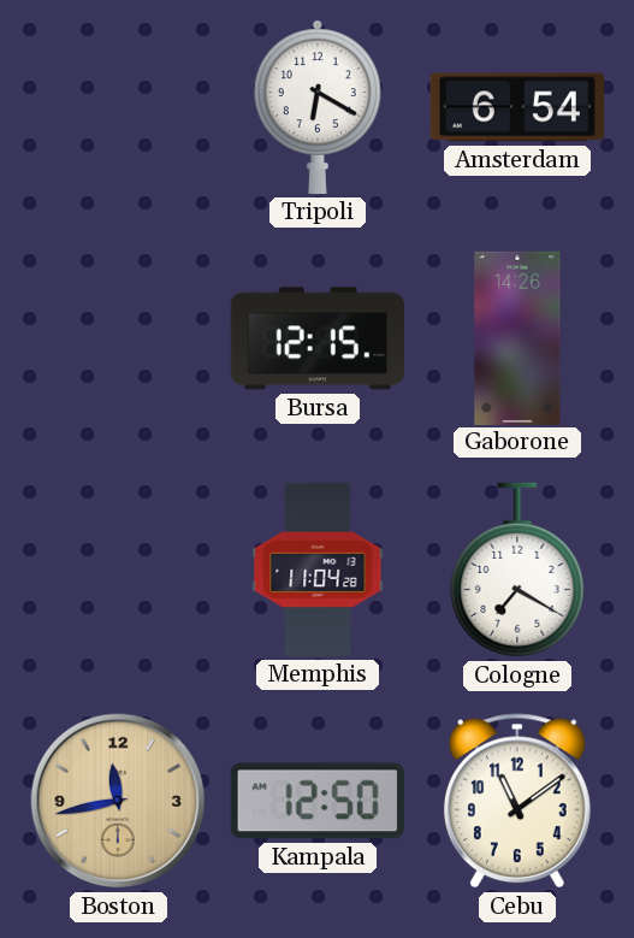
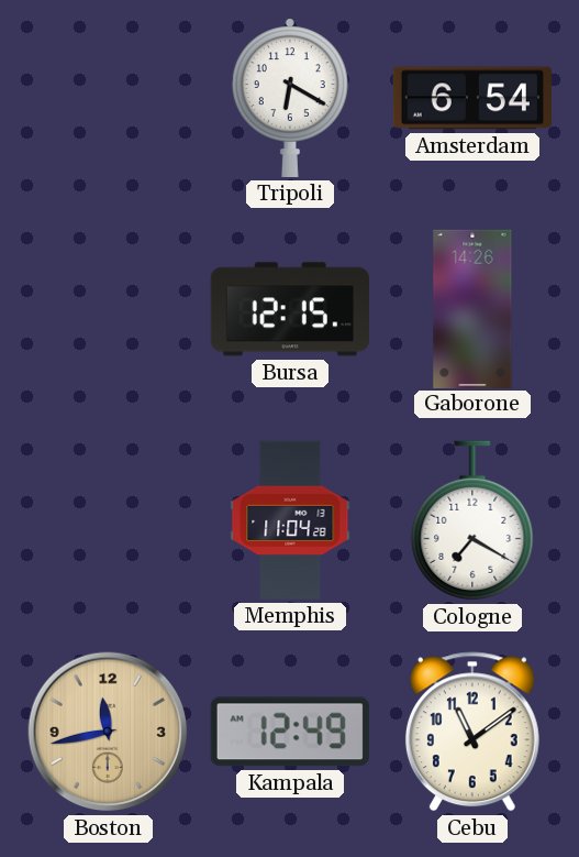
Kampala: 12:50 -> 12:49
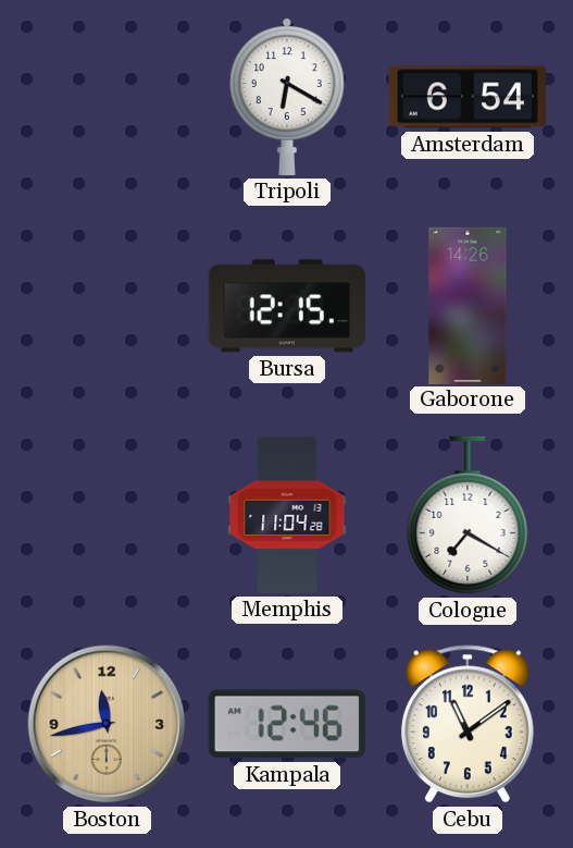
Kampala: 12:49 -> 12:46
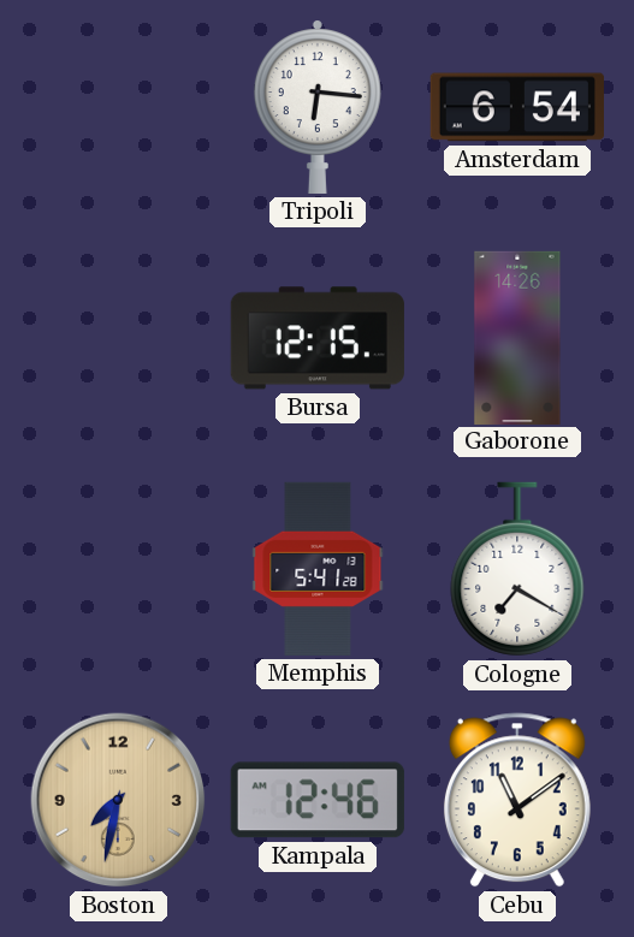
Tripoli: 6:20 -> 6:16
Memphis: 11:04 -> 5:41
Boston: 11:43 -> 7:32
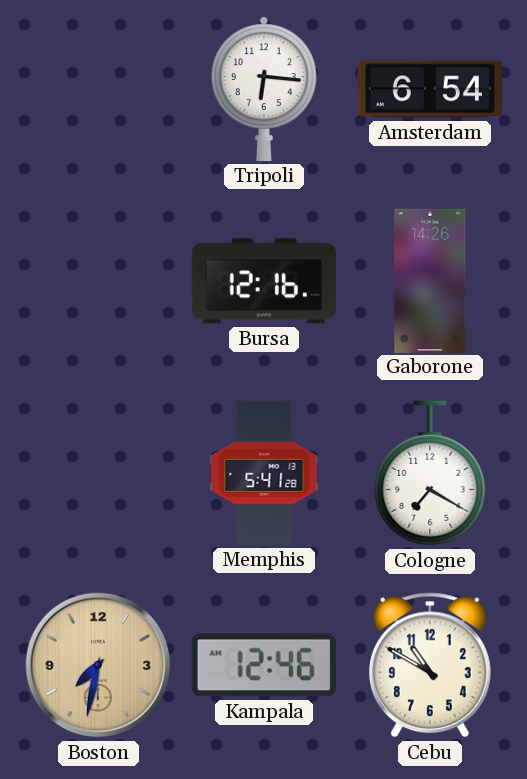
Bursa: 12:15 -> 12:16
Cebu: 11:09 -> 10:50
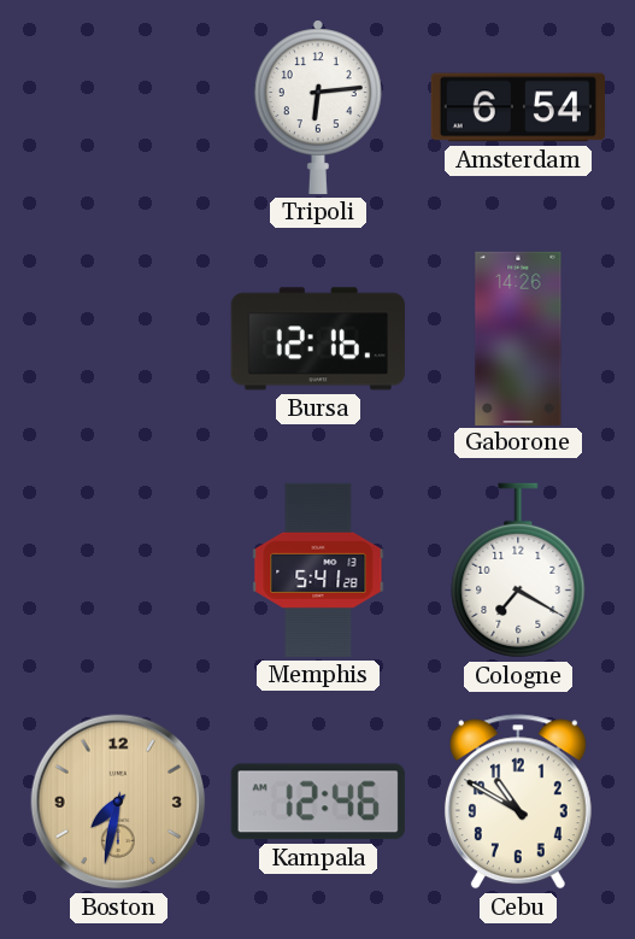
Tripoli: 6:16 -> 6:14
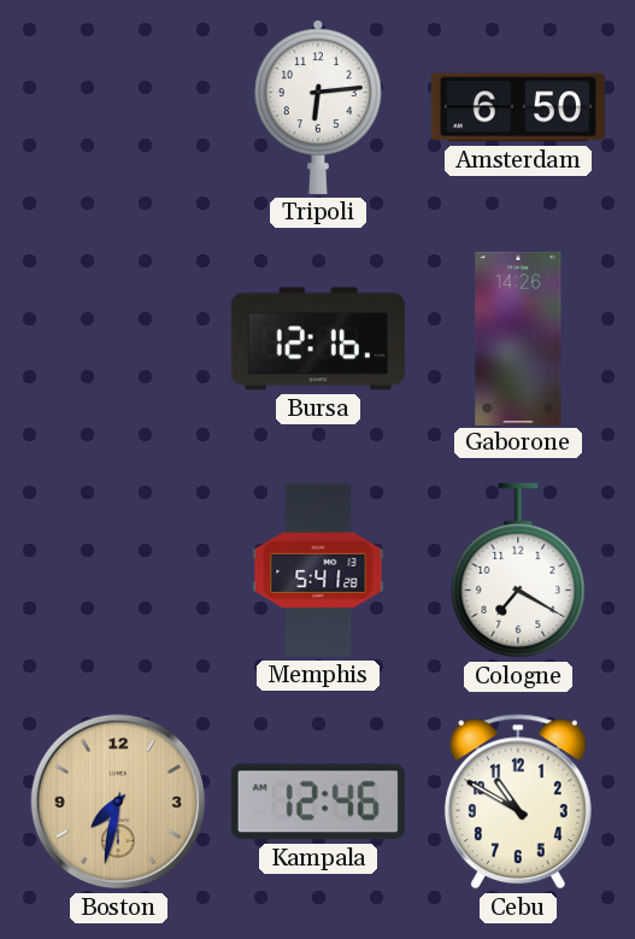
Amsterdam: 6:54 -> 6:50
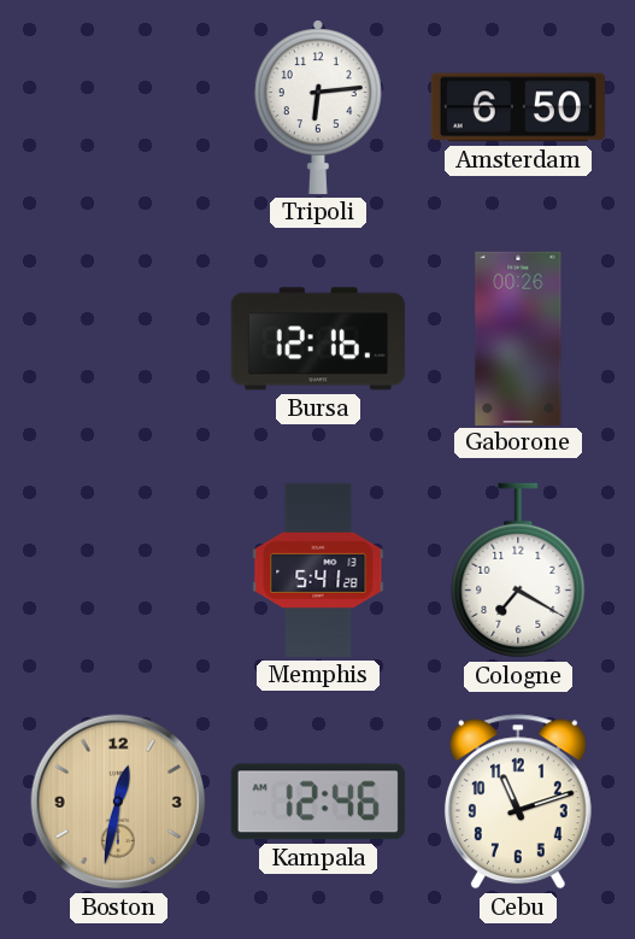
Gaborone: 14:26 -> 00:26
Boston: 7:32 -> 12:32
Cebu: 10:50 -> 11:12
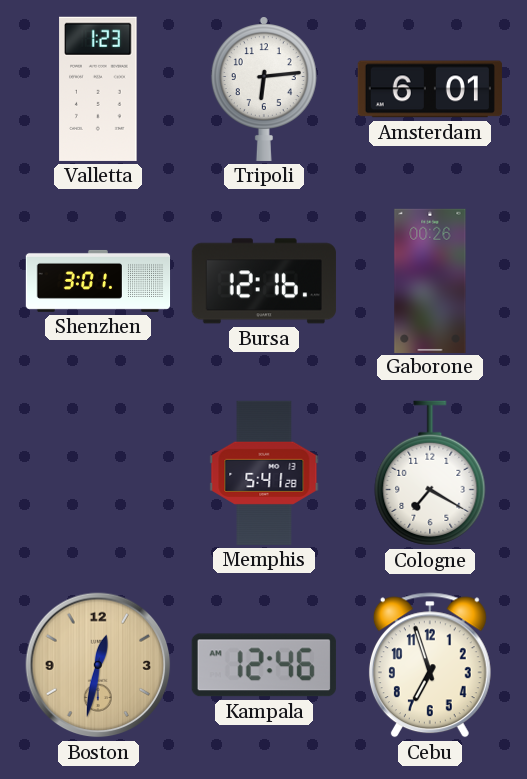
Valletta: none -> 1:23
Amsterdam: 6:50 -> 6:01
Shenzhen: none -> 3:01
Cebu: 11:12 -> 6:57
